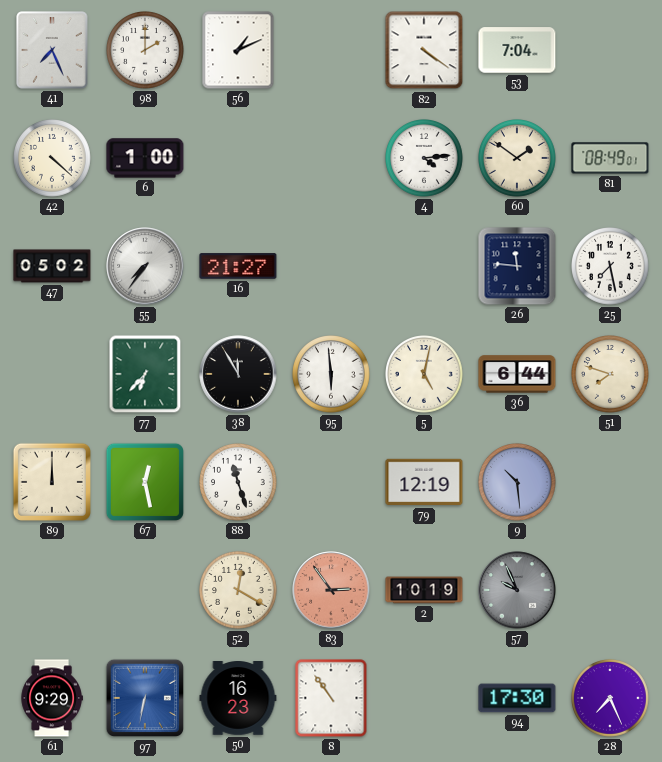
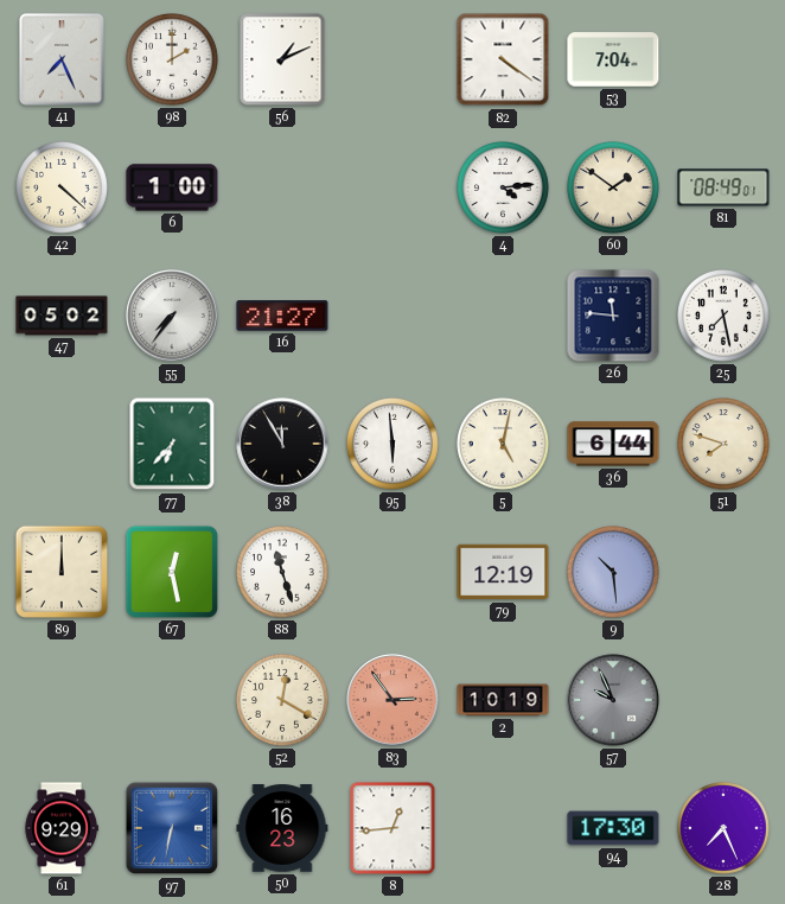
8: 10:54 -> 12:44
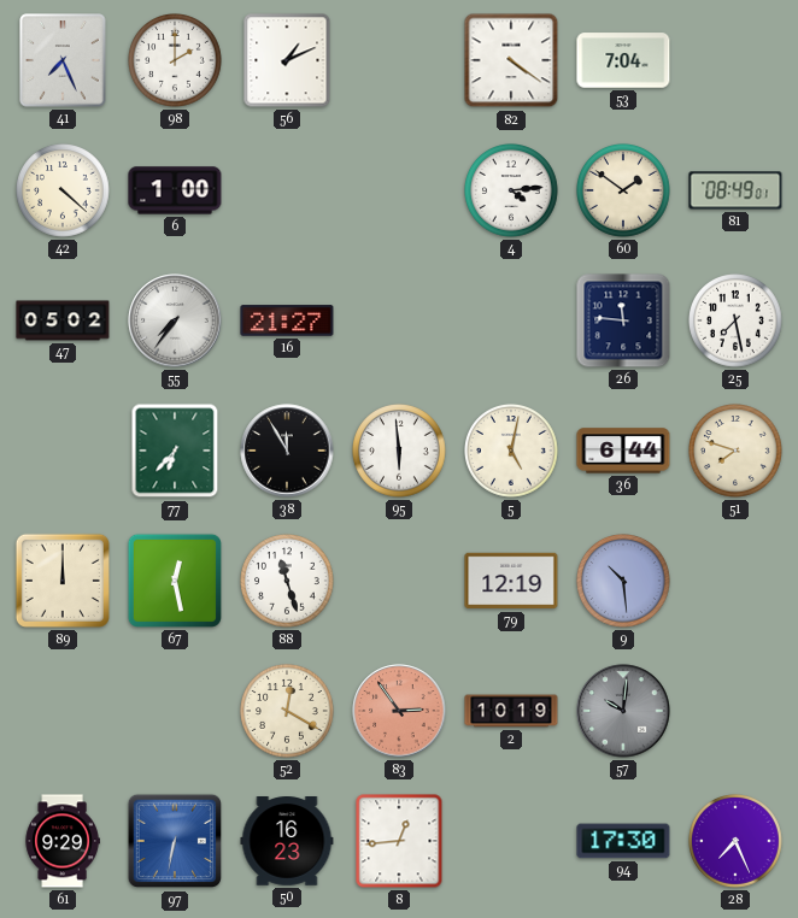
57: 9:56 -> 10:01
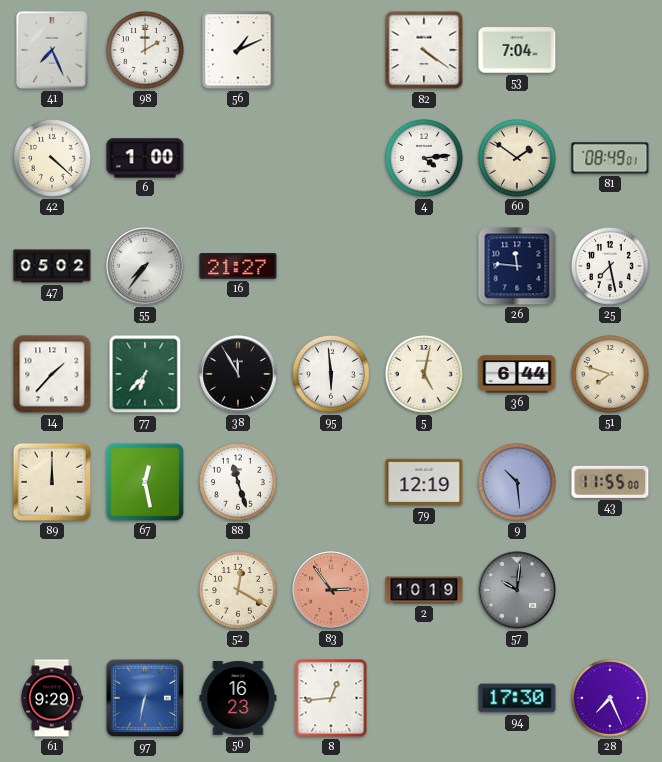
14: none -> 1:37
43: none -> 11:55
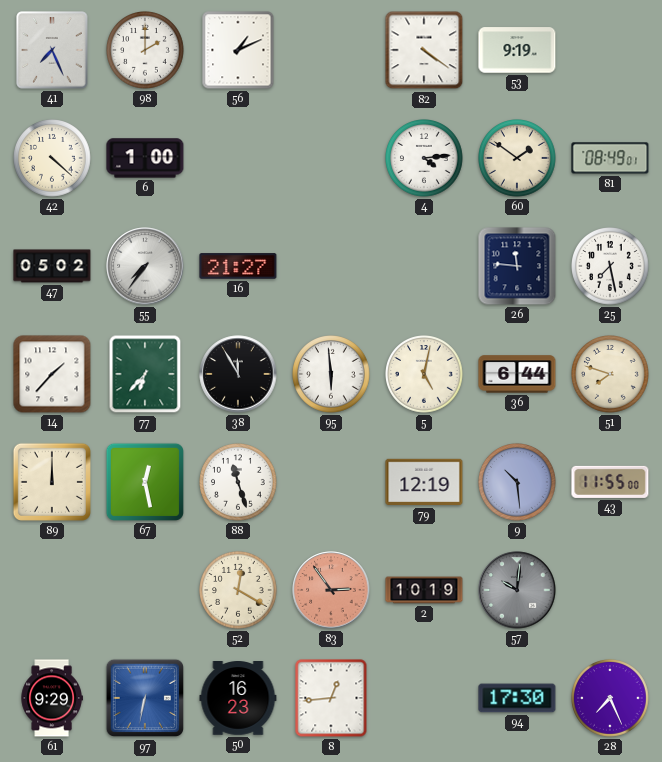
53: 7:04 -> 9:19
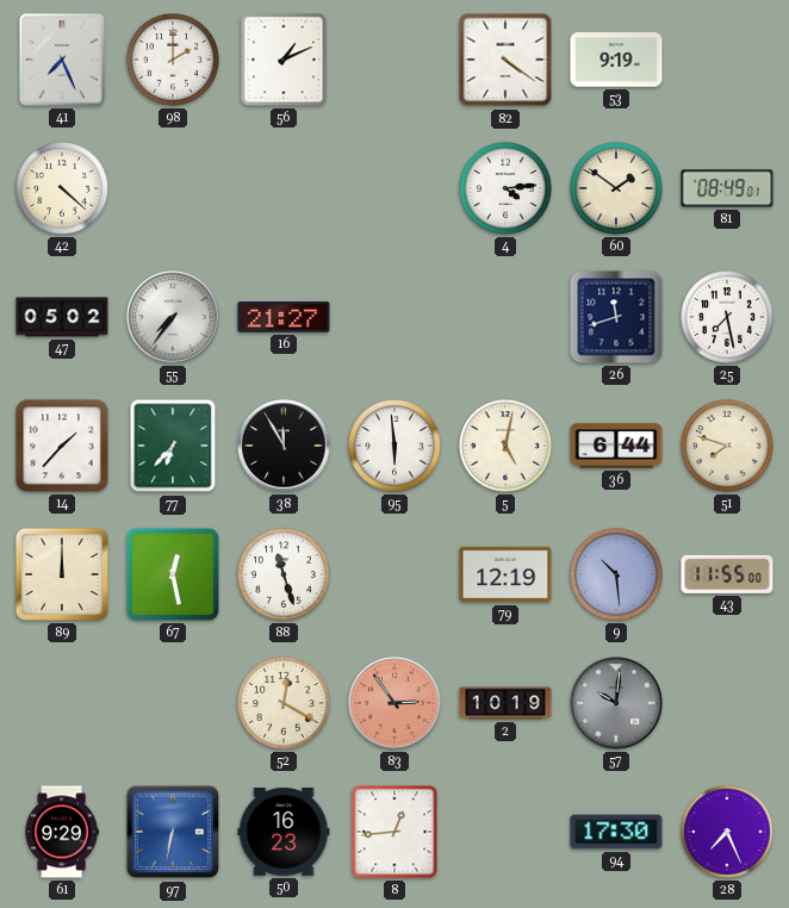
6: 1:00 -> none
26: 11:46 -> 11:42
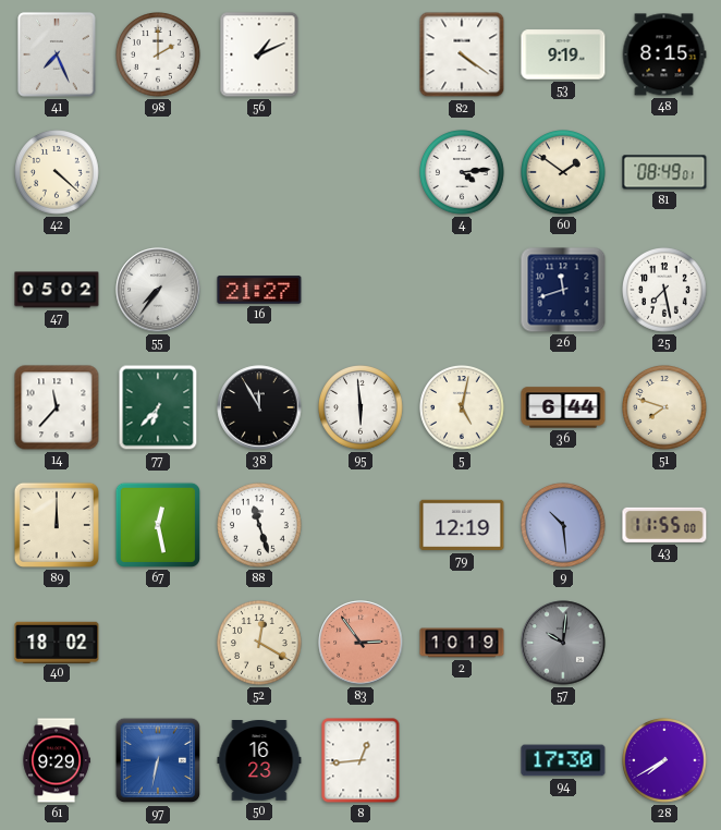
48: none -> 8:15
14: 1:37 -> 11:37
40: none -> 18:02
28: 7:26 -> 7:40
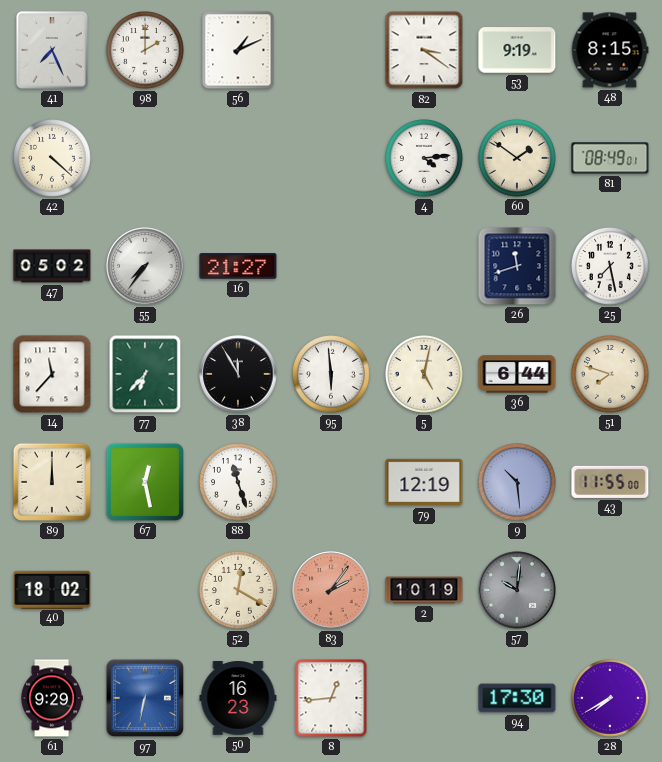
82: 4:21 -> 3:21
83: 2:54 -> 2:06
